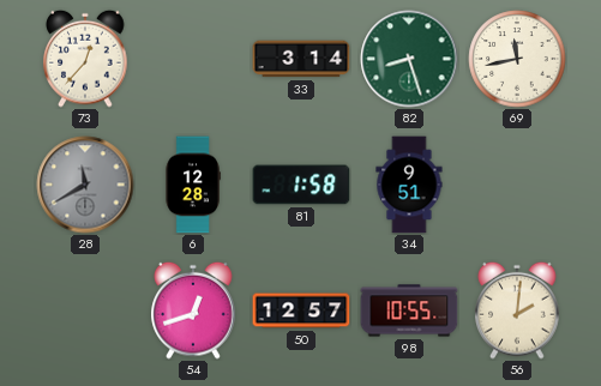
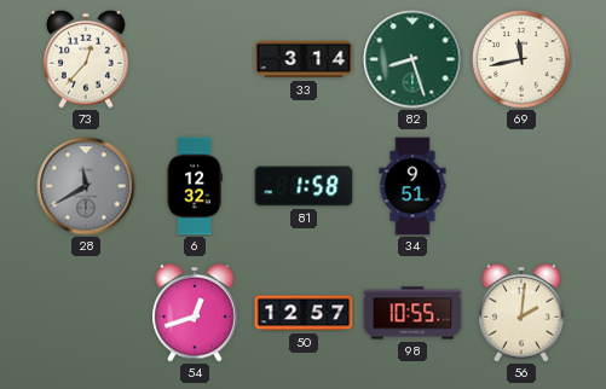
6: 12:28 -> 12:32
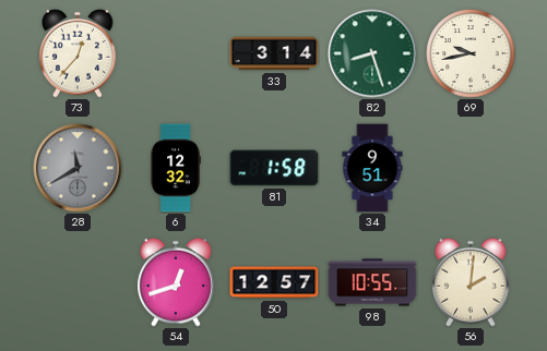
69: 11:43 -> 9:43
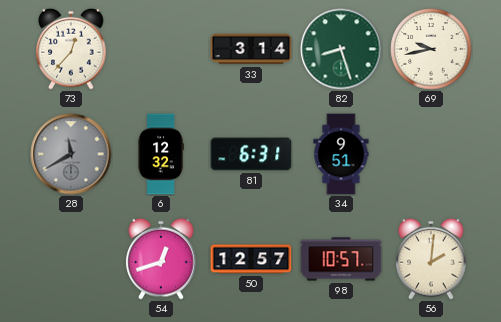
81: 1:58 -> 6:31
98: 10:55 -> 10:57
